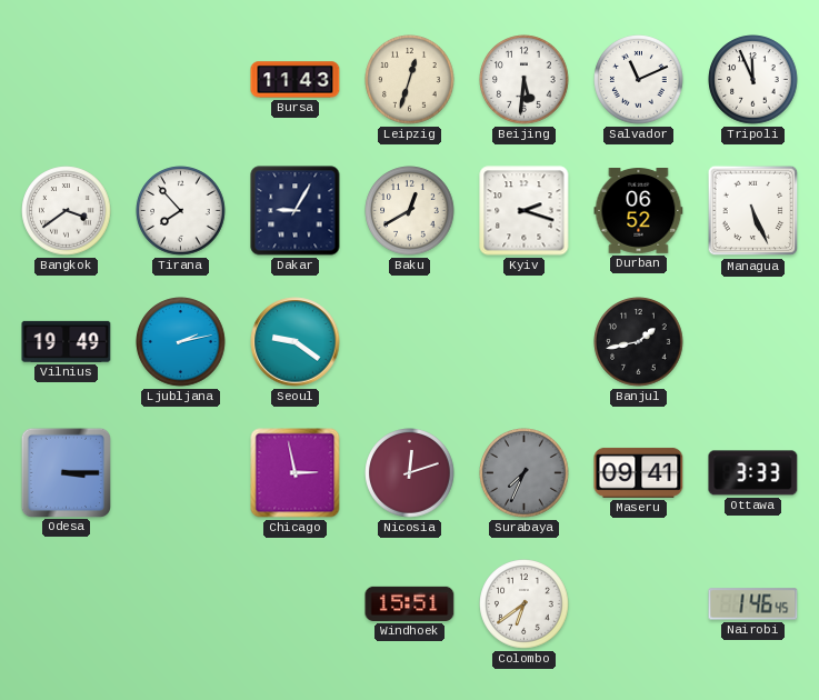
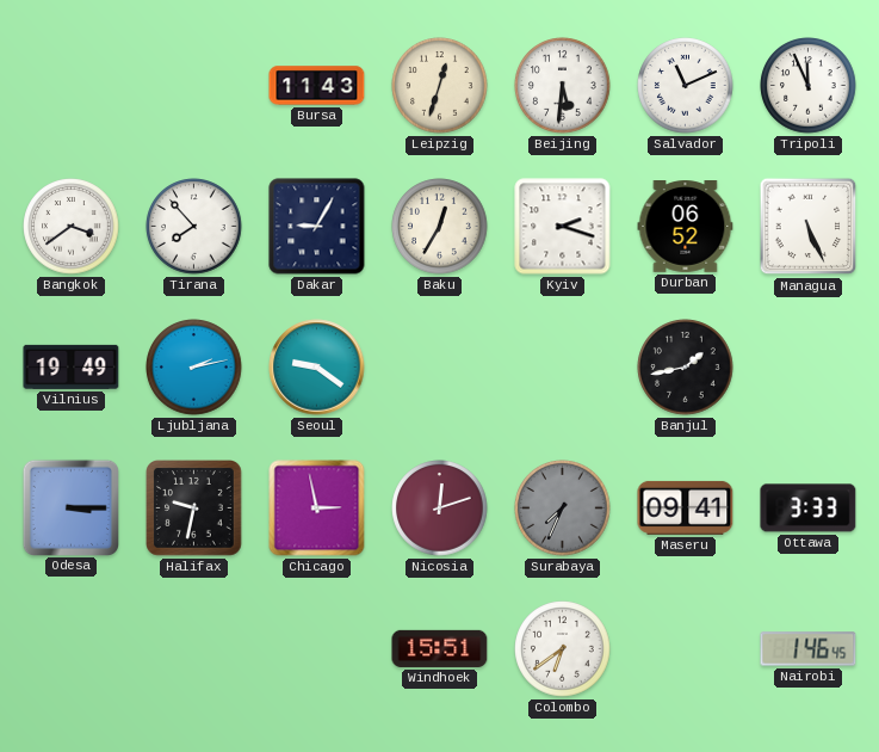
Baku: 12:40 -> 12:35
Halifax: none -> 9:32
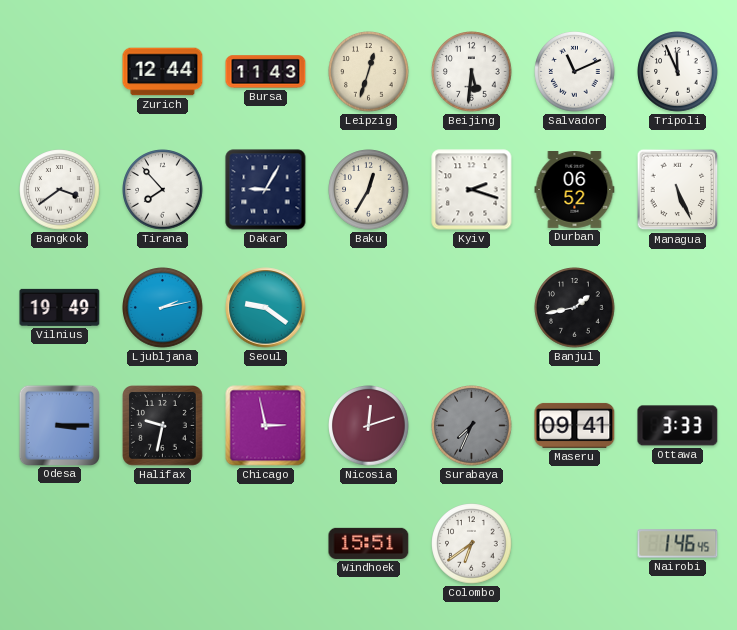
Zurich: none -> 12:44
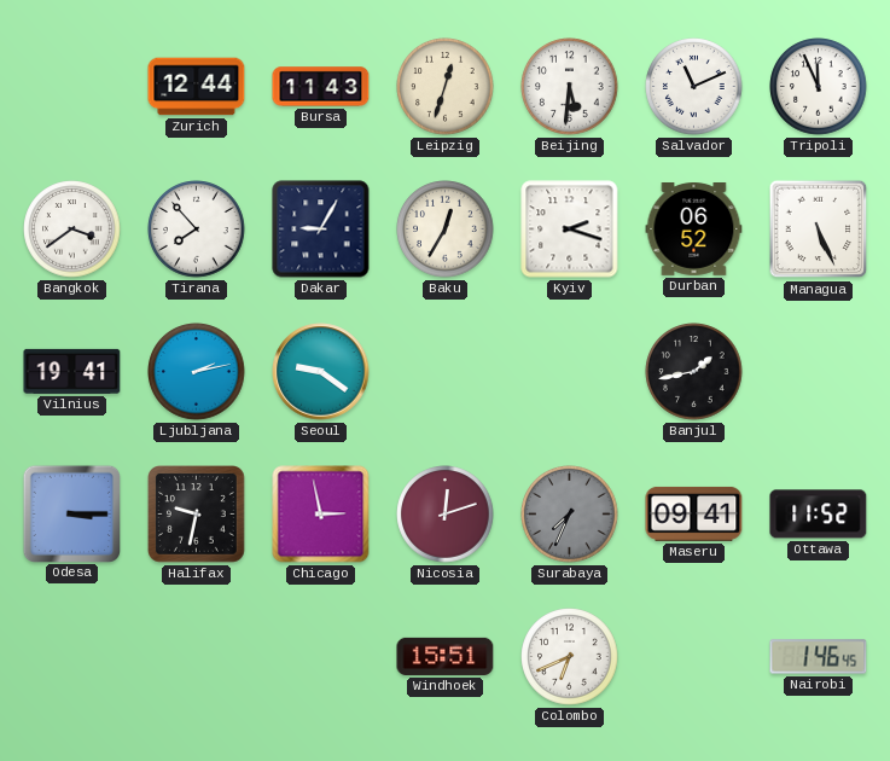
Vilnius: 19:49 -> 19:41
Ottawa: 3:33 -> 11:52
Colombo: 6:39 -> 6:41
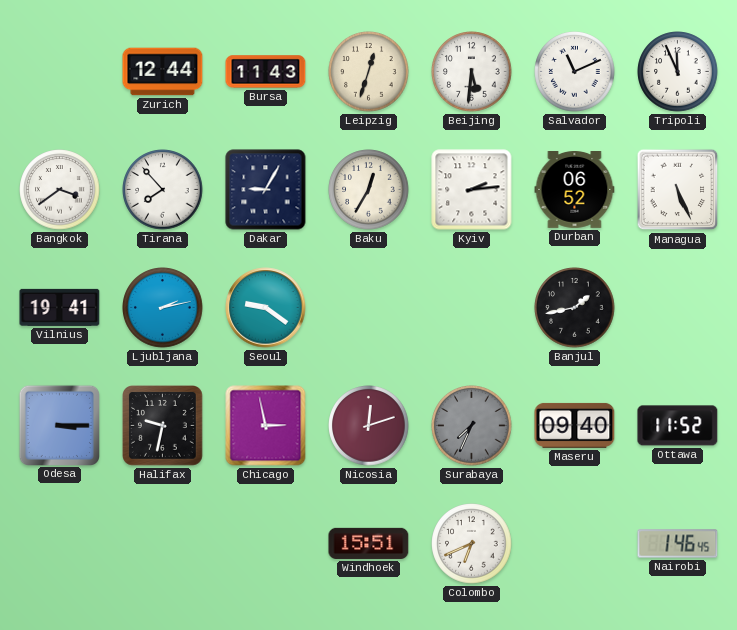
Kyiv: 2:18 -> 2:14
Maseru: 09:41 -> 09:40
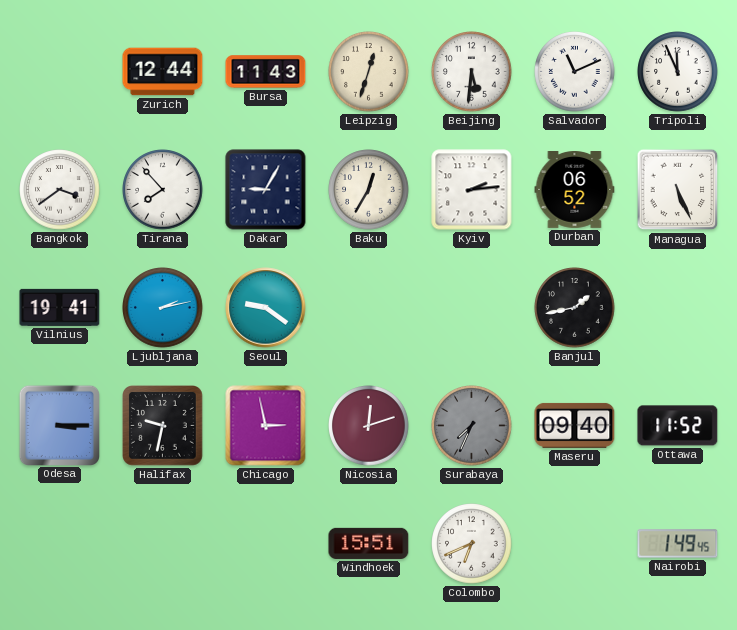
Nairobi: 1:46 -> 1:49
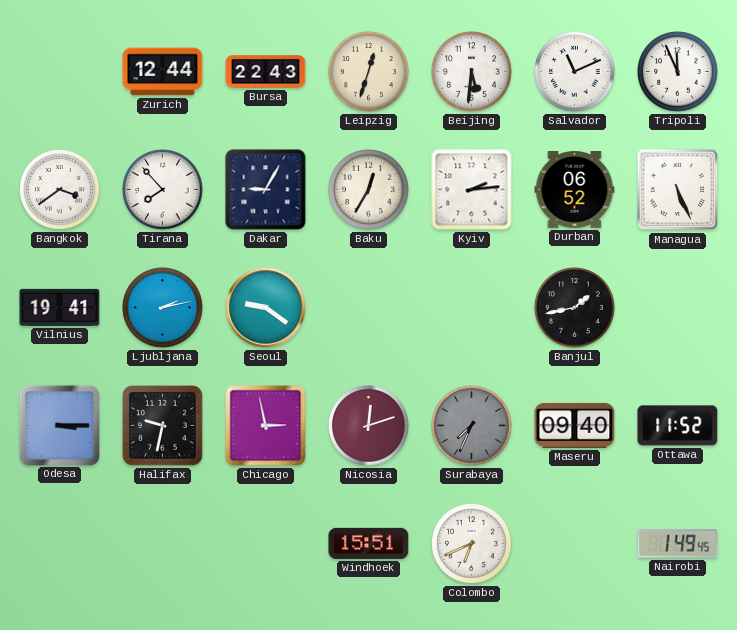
Bursa: 11:43 -> 22:43
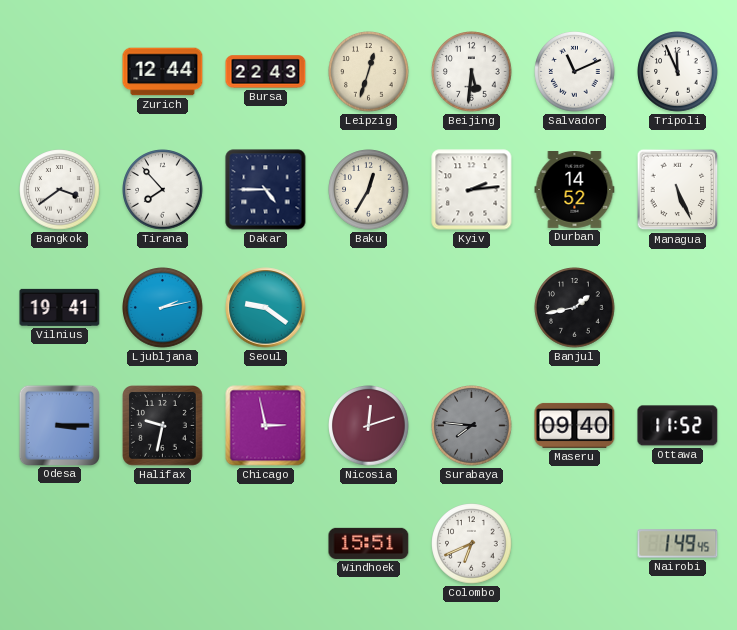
Dakar: 9:05 -> 4:45
Durban: 06:52 -> 14:52
Surabaya: 7:34 -> 7:46
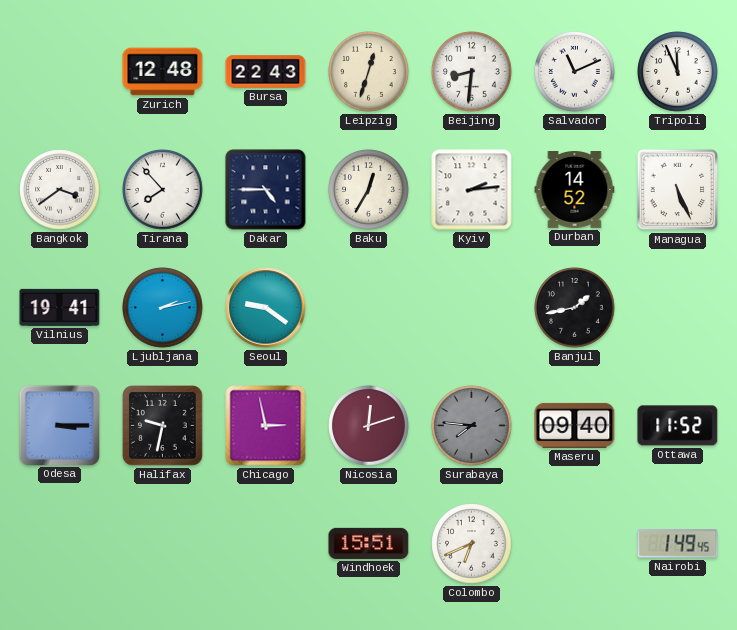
Zurich: 12:44 -> 12:48
Beijing: 5:31 -> 8:31
